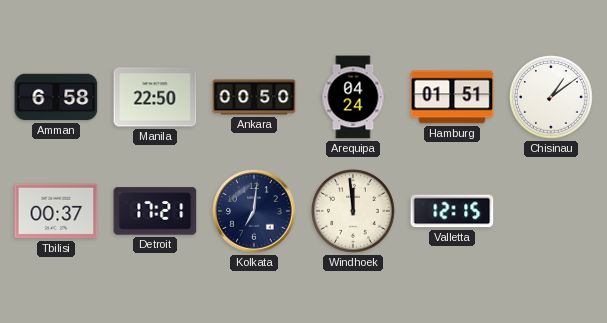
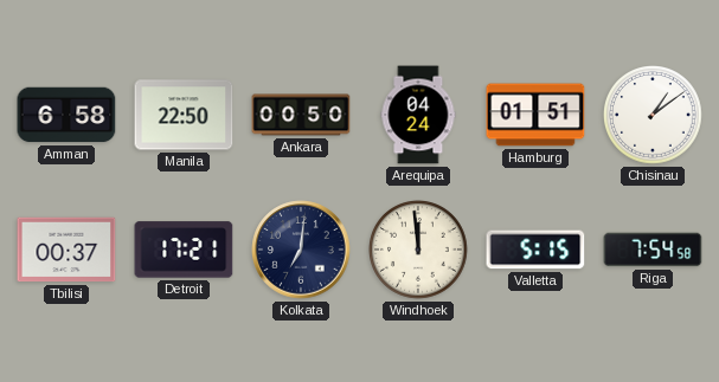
Valletta: 12:15 -> 5:15
Riga: none -> 7:54
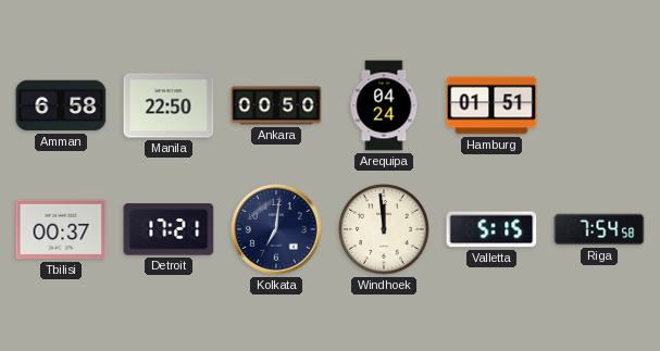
Chisinau: 1:09 -> none
